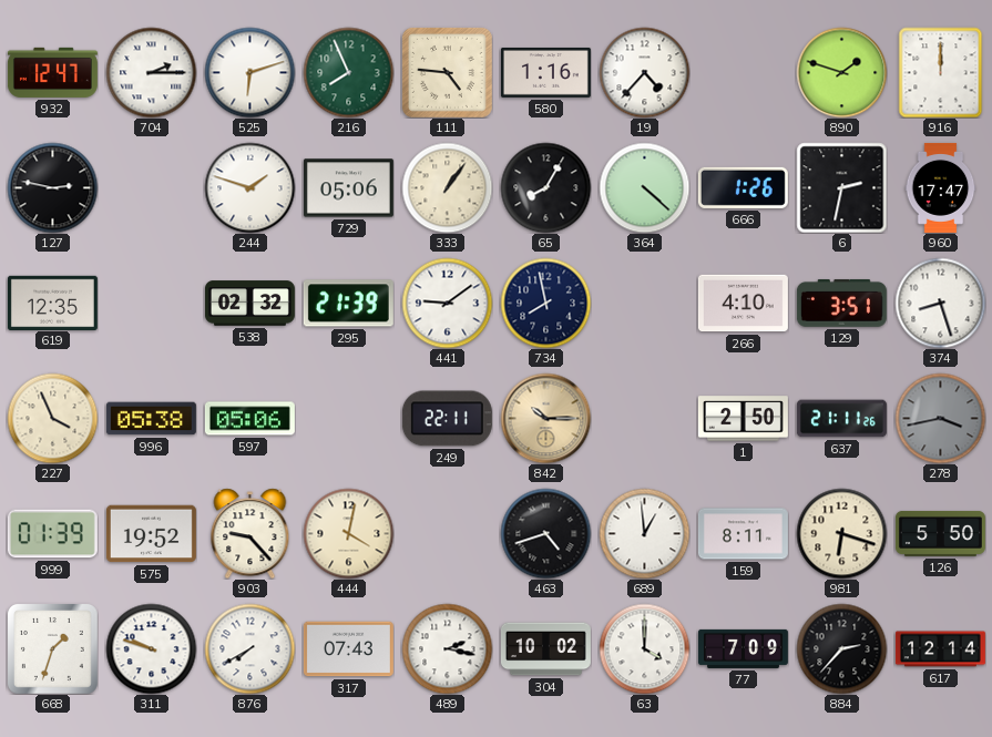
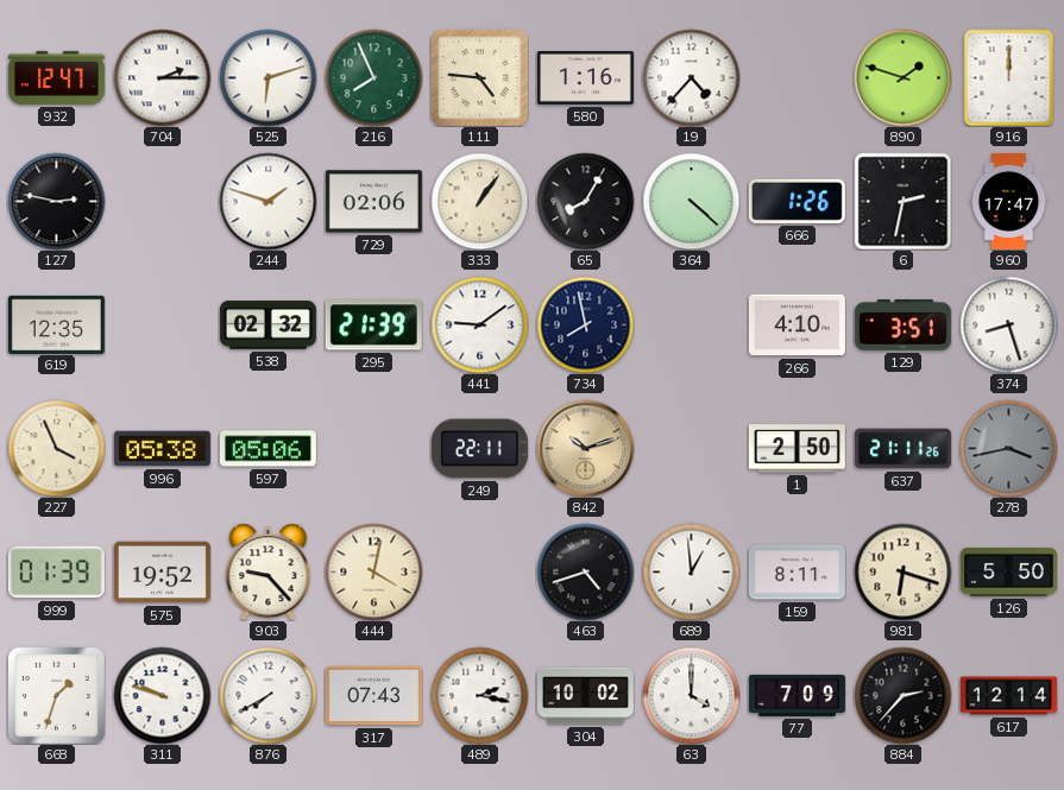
729: 05:06 -> 02:06
842: 10:15 -> 10:12
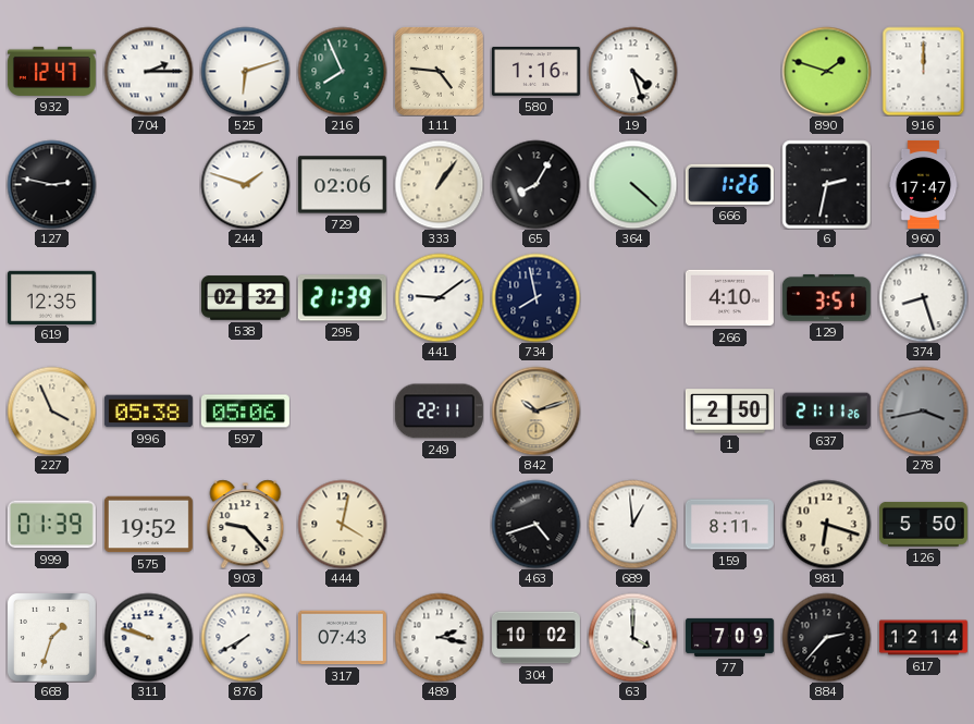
19: 4:37 -> 4:27
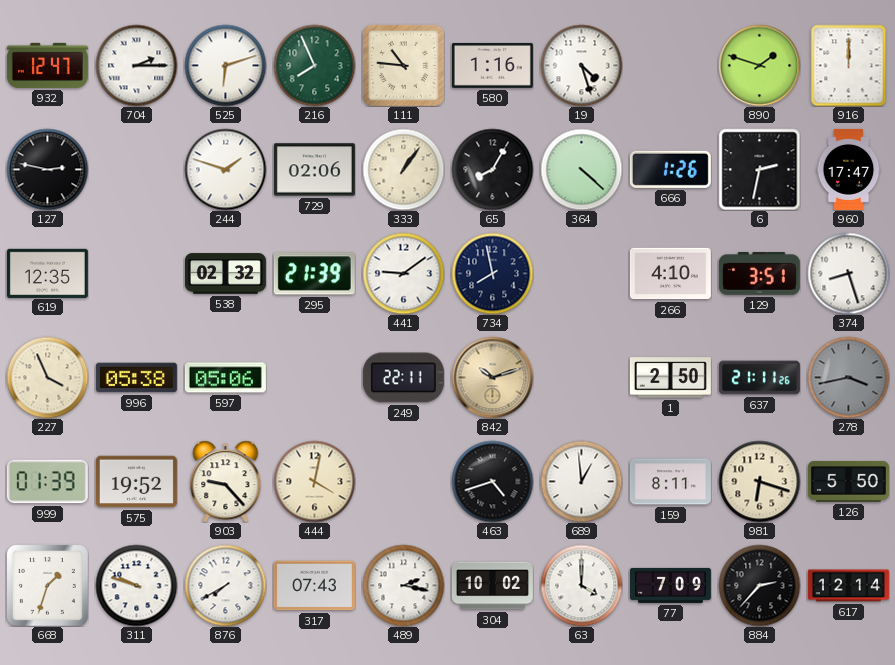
111: 4:46 -> 10:46
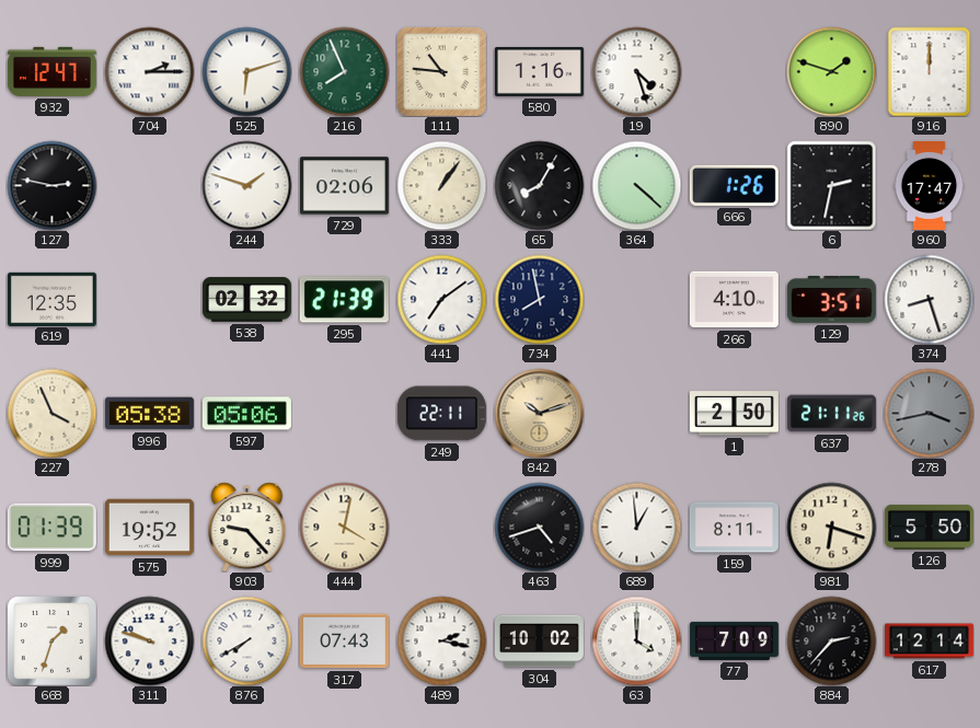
441: 9:09 -> 7:09
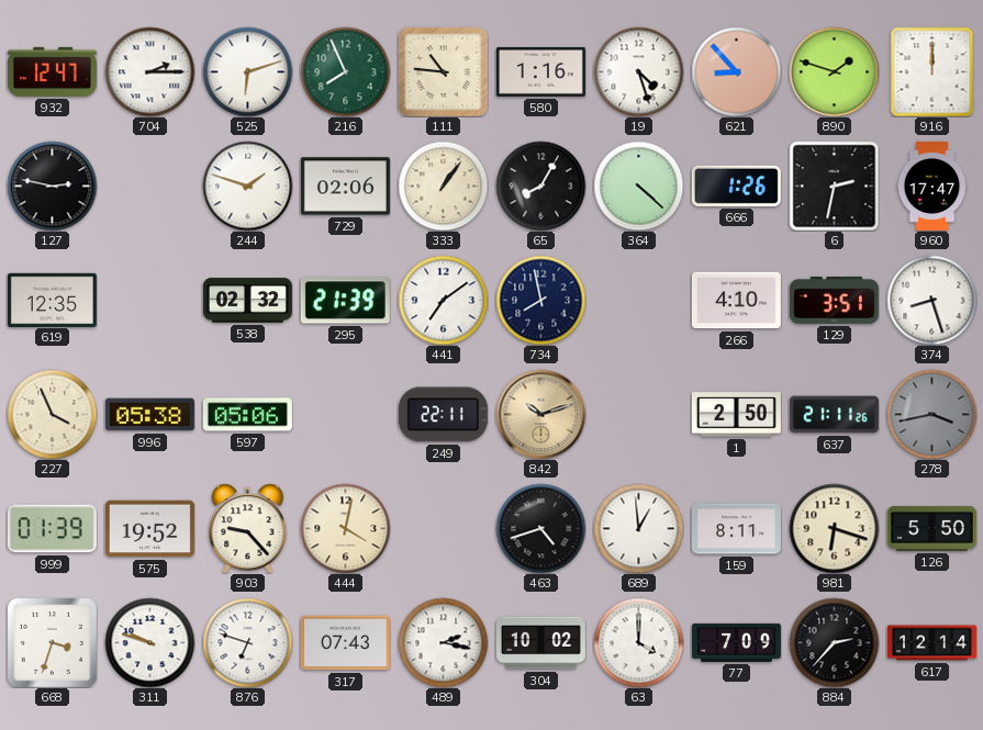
621: none -> 8:53
668: 1:33 -> 3:33
876: 7:40 -> 6:48
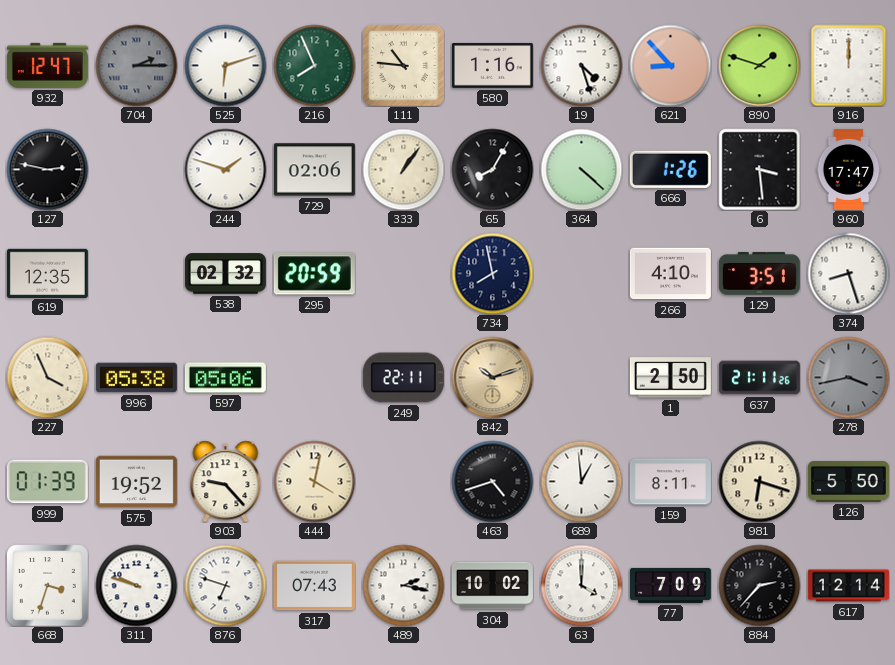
704 dial: white -> grey
6: 2:32 -> 3:29
295: 21:39 -> 20:59
441: 7:09 -> none
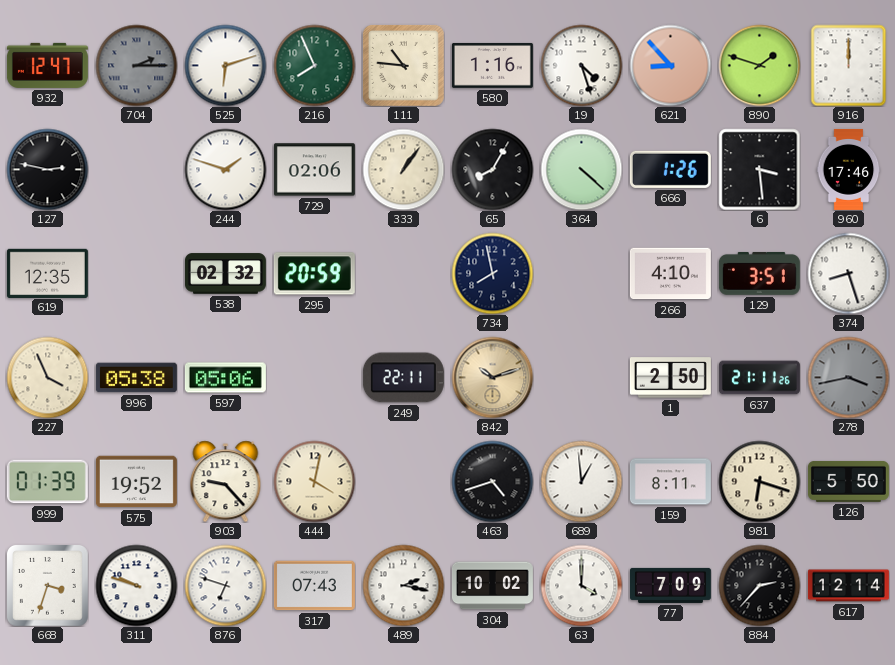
960: 17:47 -> 17:46
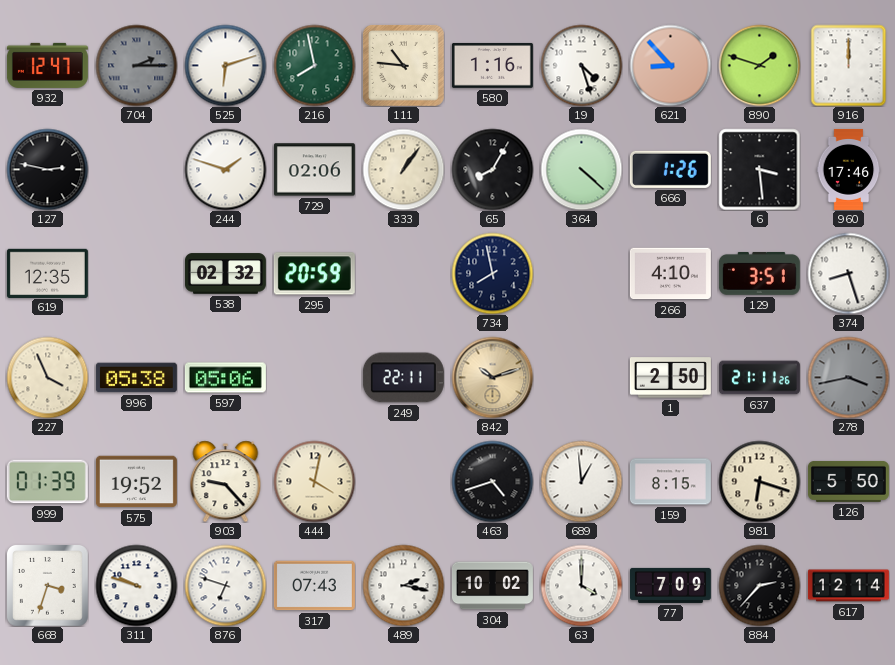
216: 7:56 -> 7:58
159: 8:11 -> 8:15
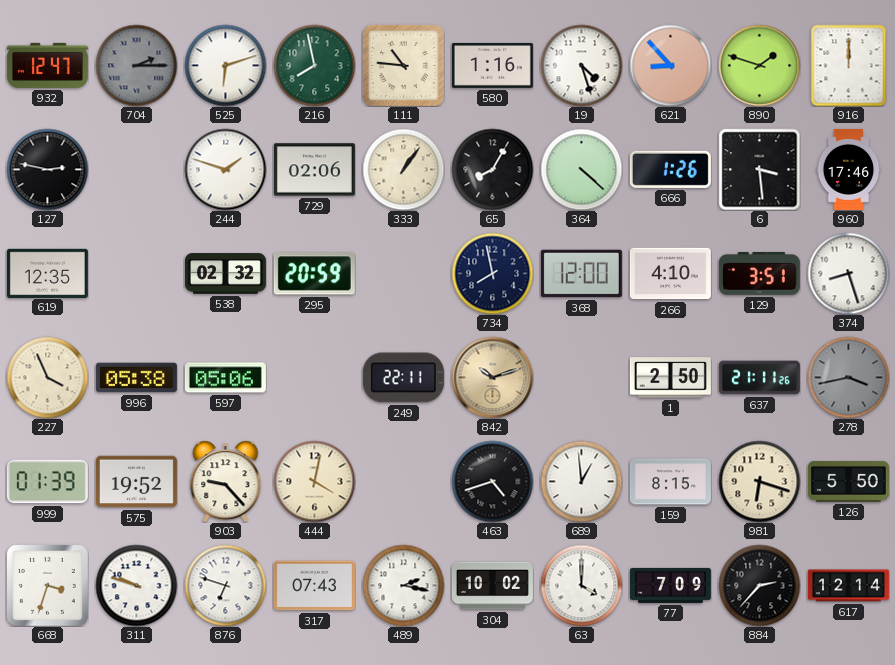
368: none -> 12:00
